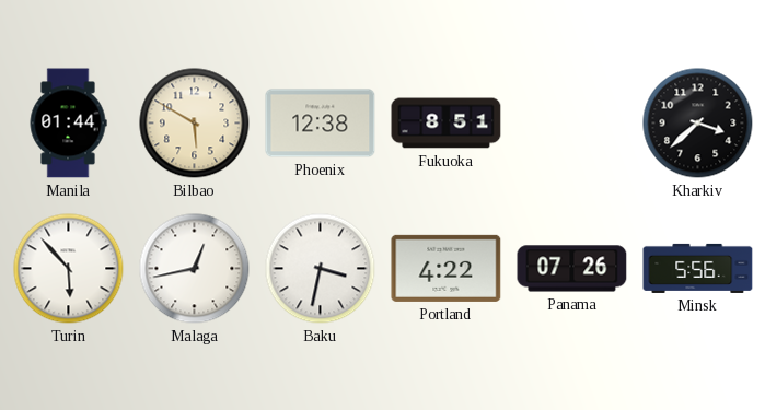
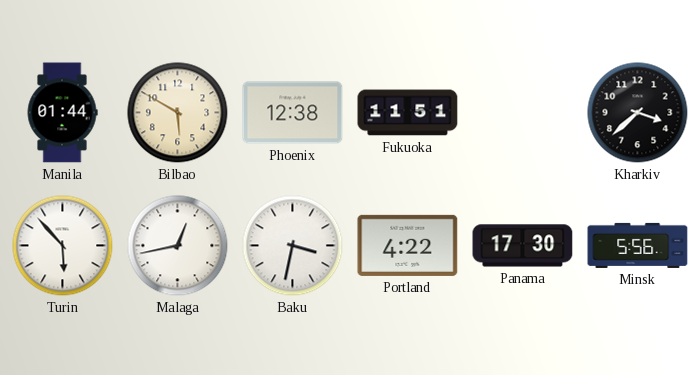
Fukuoka: 8:51 -> 11:51
Panama: 07:26 -> 17:30
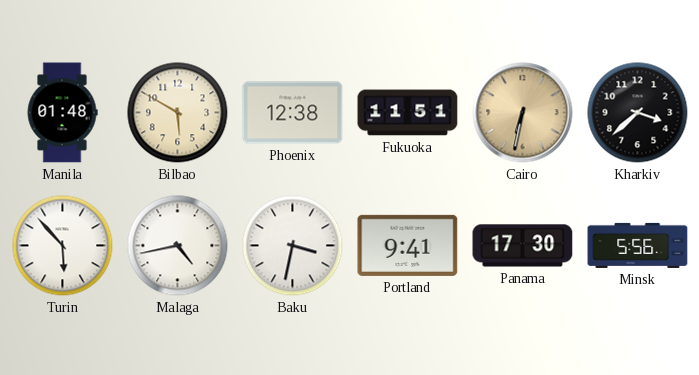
Manila: 01:44 -> 01:48
Cairo: none -> 6:32
Malaga: 12:43 -> 4:43
Portland: 4:22 -> 9:41
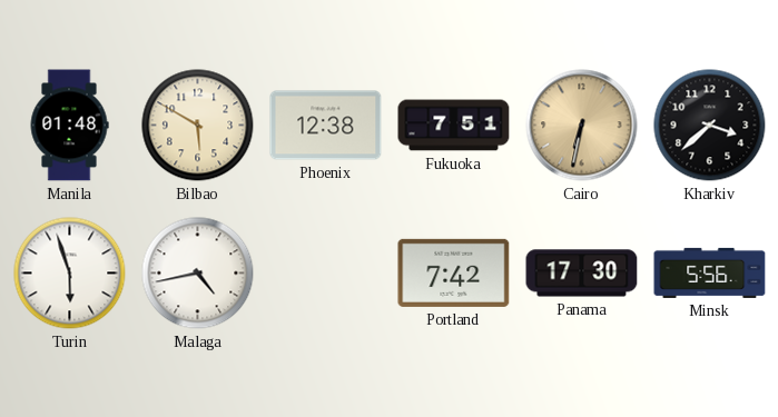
Fukuoka: 11:51 -> 7:51
Turin: 5:53 -> 5:57
Baku: 3:32 -> none
Portland: 9:41 -> 7:42
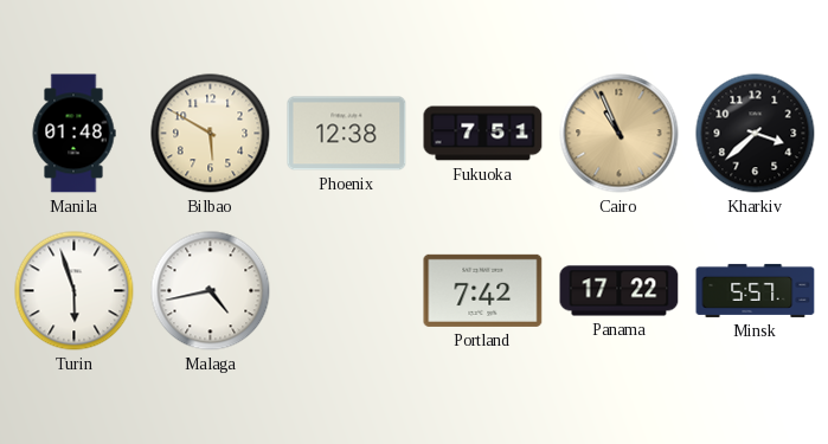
Cairo: 6:32 -> 10:56
Panama: 17:30 -> 17:22
Minsk: 5:56 -> 5:57
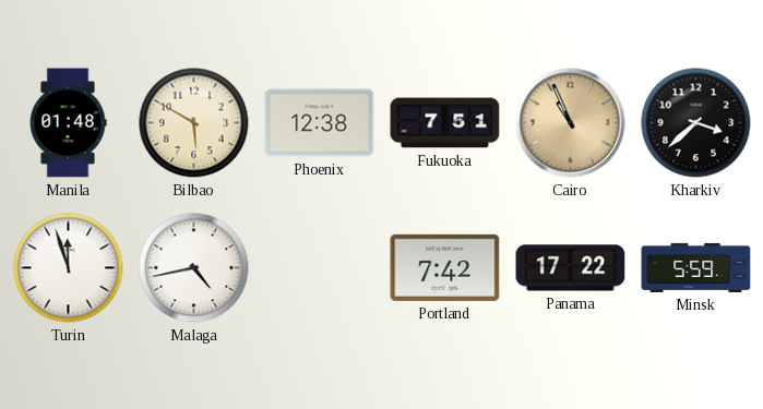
Turin: 5:57 -> 11:57
Minsk: 5:57 -> 5:59
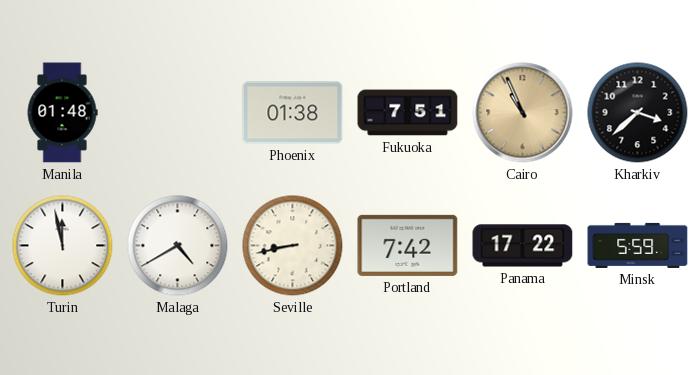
Bilbao: 5:50 -> none
Phoenix: 12:38 -> 01:38
Turin: 11:57 -> 11:58
Malaga: 4:43 -> 4:40
Seville: none -> 8:43
